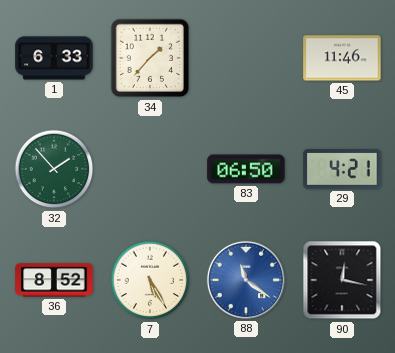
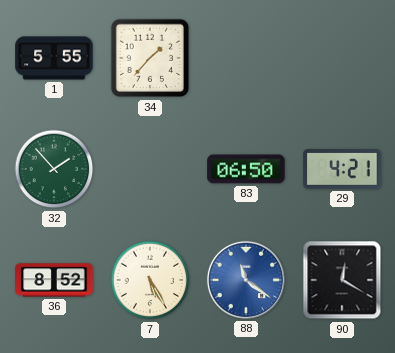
1: 6:33 -> 5:55
45: 11:46 -> none
90: 12:17 -> 12:20
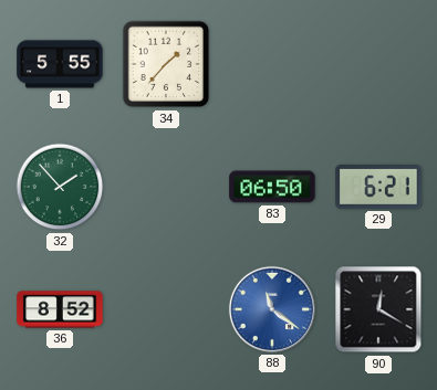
29: 4:21 -> 6:21
7: 5:25 -> none
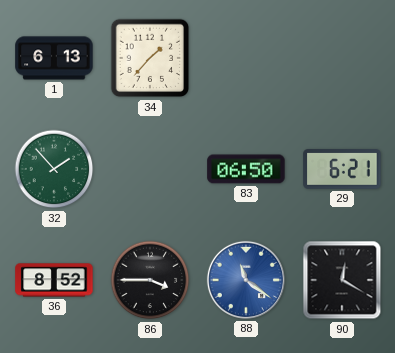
1: 5:55 -> 6:13
86: none -> 3:45
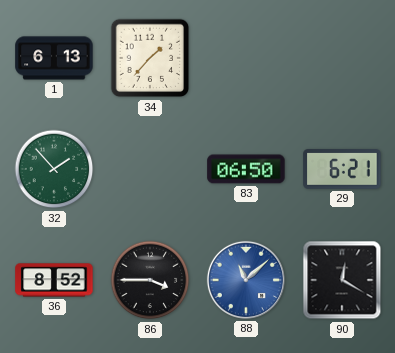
88: 11:21 -> 11:08
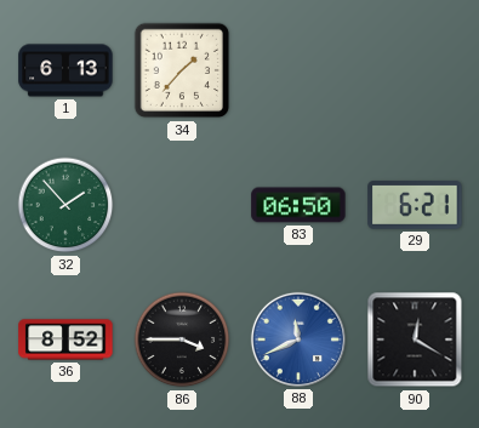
88: 11:08 -> 11:41
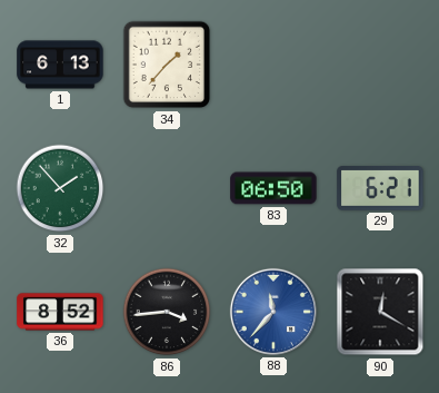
86: 3:45 -> 3:44
88: 11:41 -> 11:37
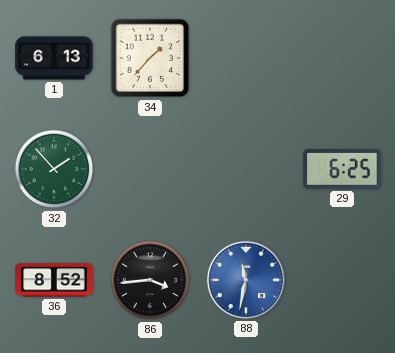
83: 06:50 -> none
29: 6:21 -> 6:25
88: 11:37 -> 11:32
90: 12:20 -> none
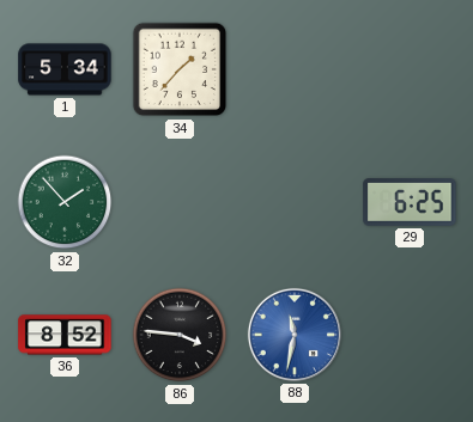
1: 6:13 -> 5:34
86: 3:44 -> 3:46
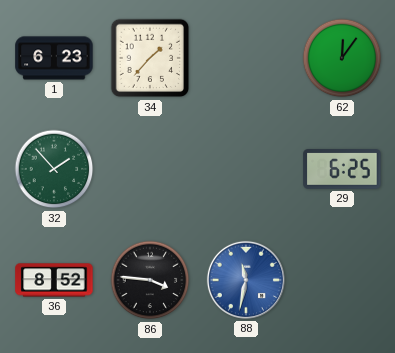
1: 5:34 -> 6:23
62: none -> 12:06
